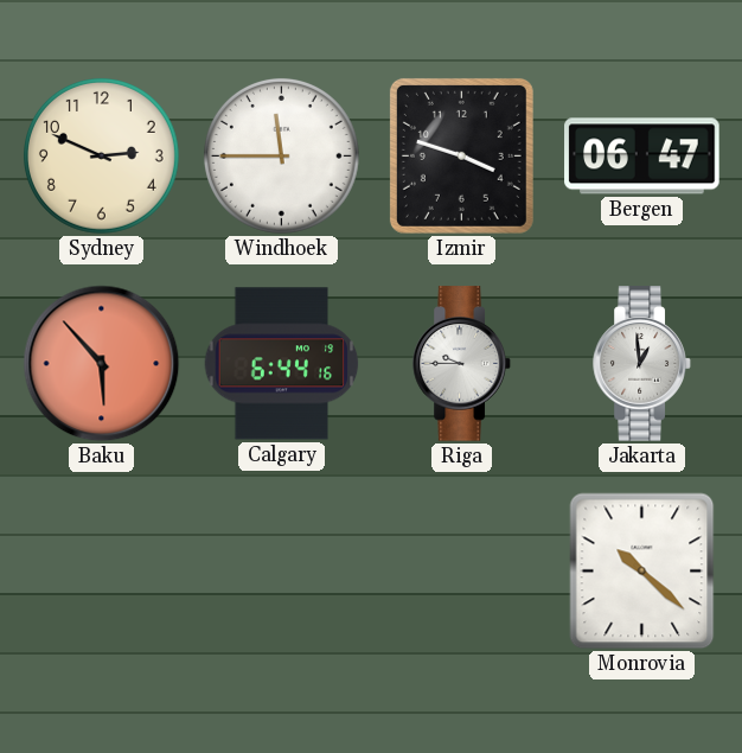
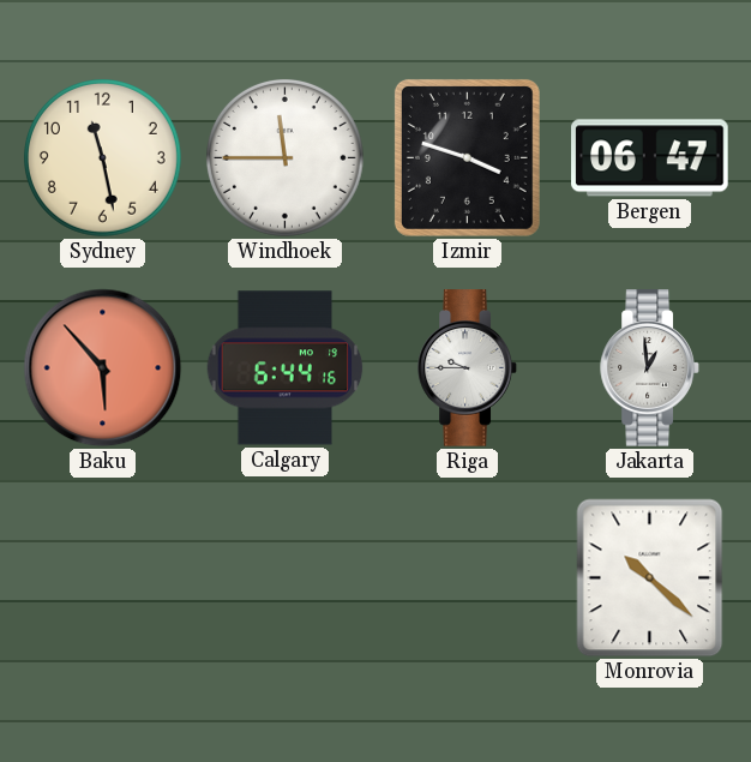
Sydney: 2:49 -> 11:28
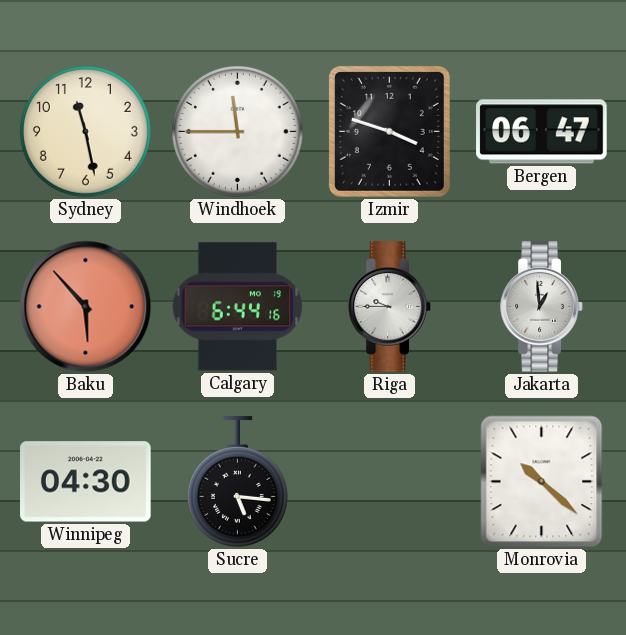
Winnipeg: none -> 04:30
Sucre: none -> 5:16
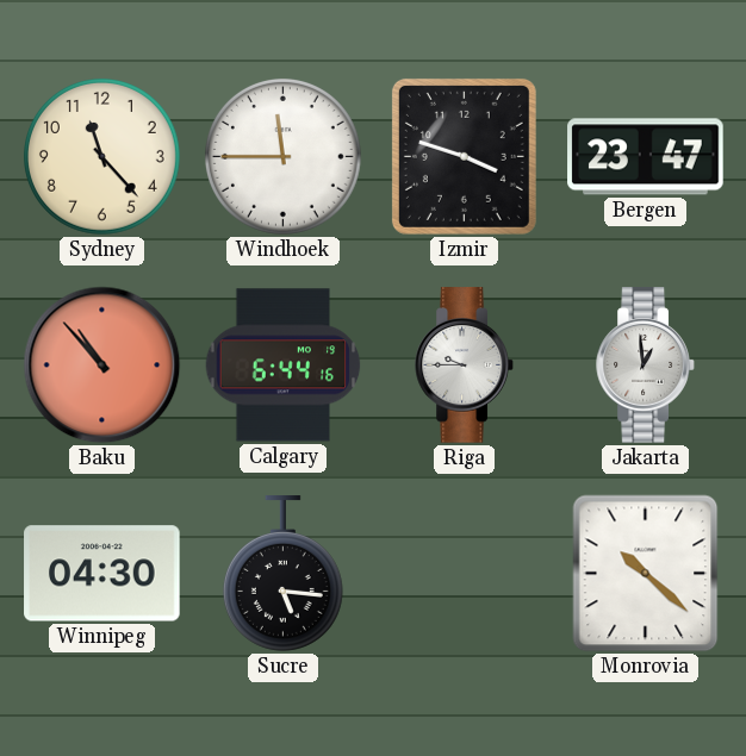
Sydney: 11:28 -> 11:23
Bergen: 06:47 -> 23:47
Baku: 5:53 -> 10:53
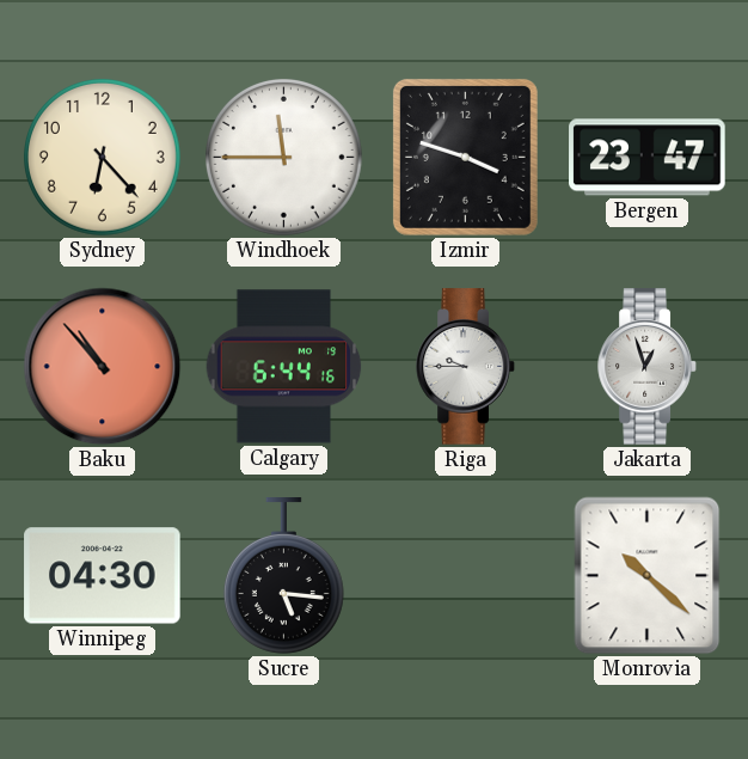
Sydney: 11:23 -> 6:23
Jakarta: 12:59 -> 12:57
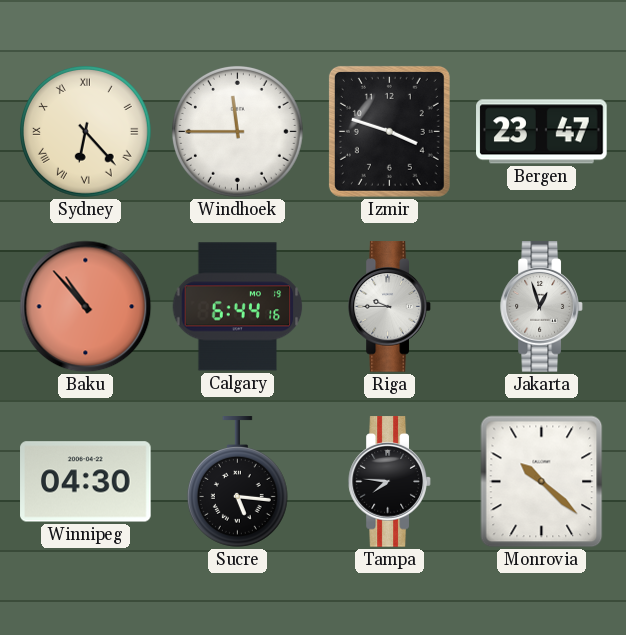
Sydney numerals: Arabic -> Roman
Tampa: none -> 7:46
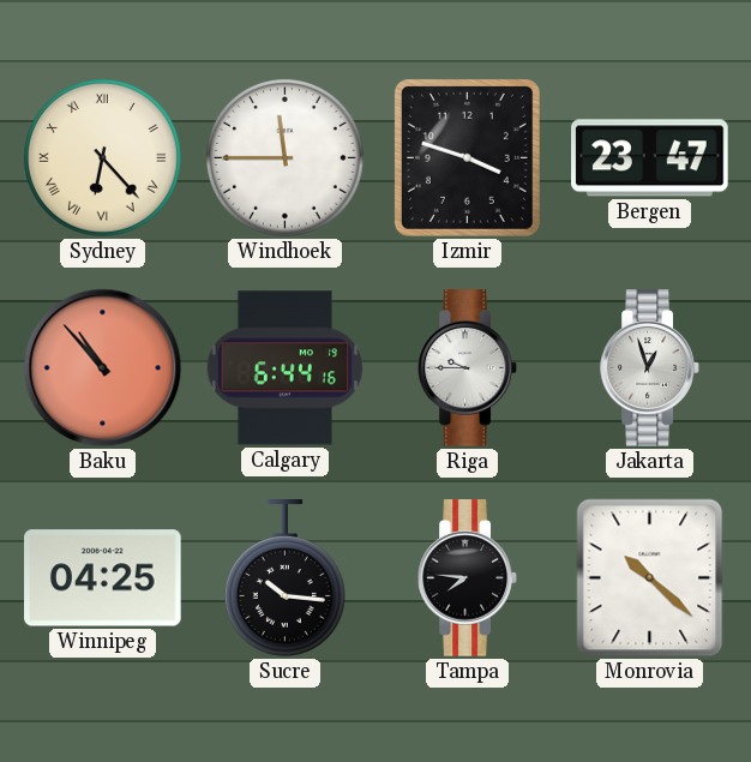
Winnipeg: 04:30 -> 04:25
Sucre: 5:16 -> 10:16
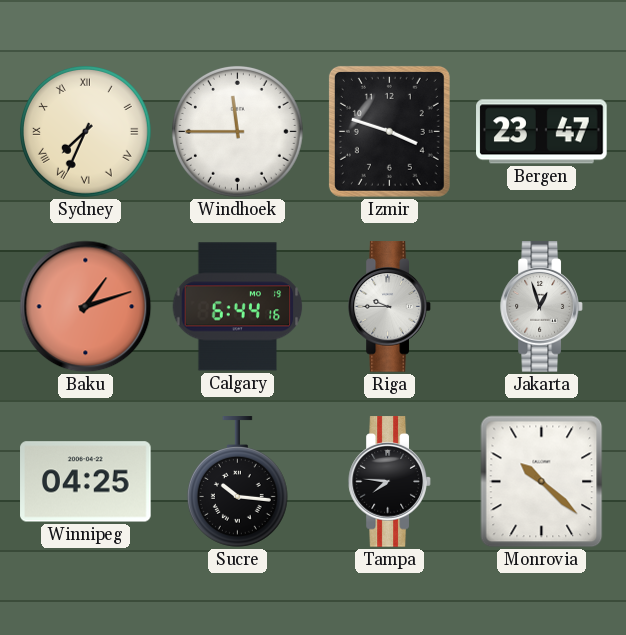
Sydney: 6:23 -> 7:34
Baku: 10:53 -> 1:12
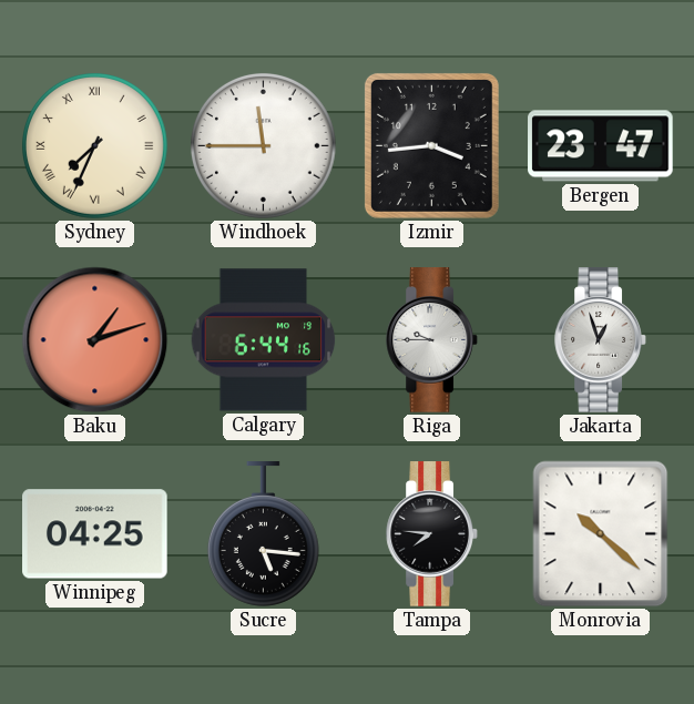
Izmir: 3:48 -> 3:44
Sucre: 10:16 -> 5:16
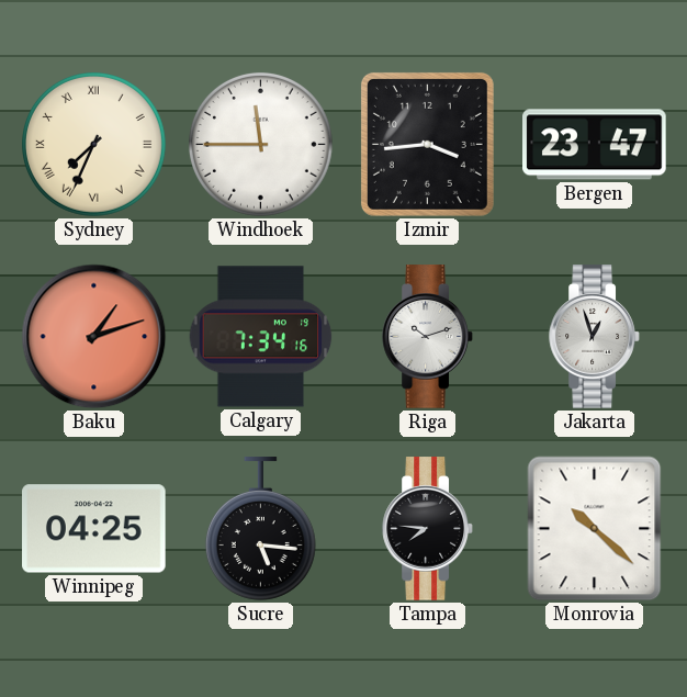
Calgary: 6:44 -> 7:34
Riga: 9:45 -> 10:12
